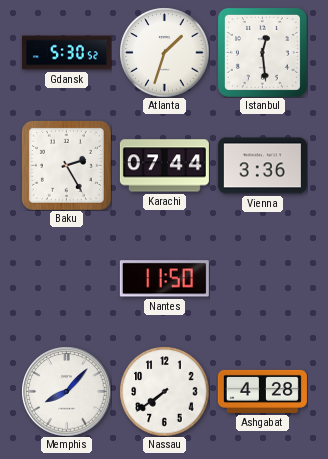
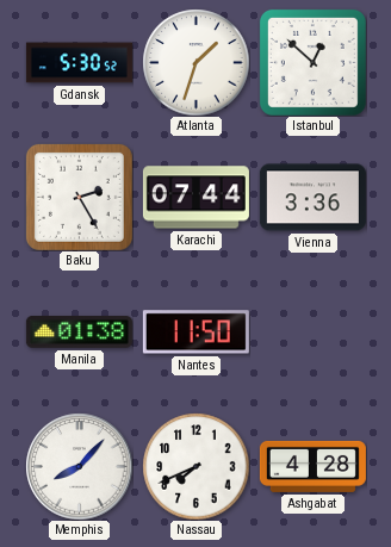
Istanbul: 12:29 -> 12:52
Manila: none -> 01:38
Nassau: 7:39 -> 7:41
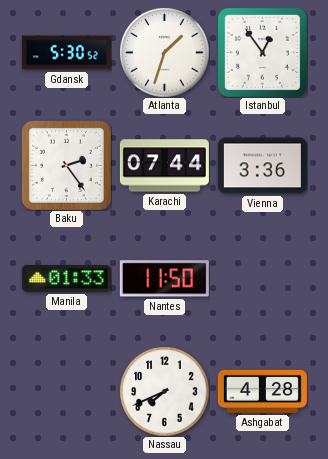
Istanbul: 12:52 -> 12:54
Baku: 2:25 -> 2:24
Manila: 01:38 -> 01:33
Memphis: 8:07 -> none
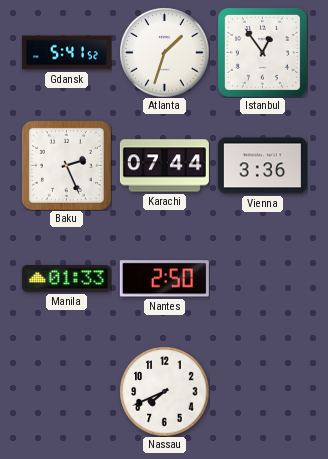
Gdansk: 5:30 -> 5:41
Baku: 2:24 -> 2:26
Nantes: 11:50 -> 2:50
Ashgabat: 4:28 -> none
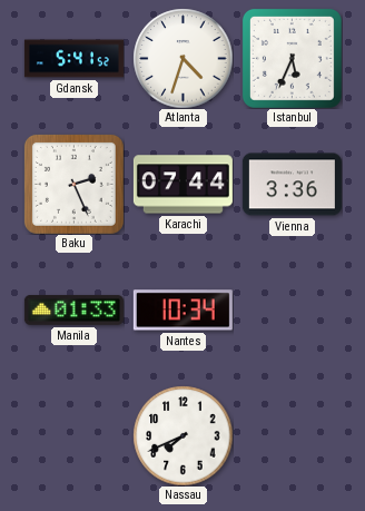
Atlanta: 1:33 -> 4:33
Istanbul: 12:54 -> 5:34
Nantes: 2:50 -> 10:34
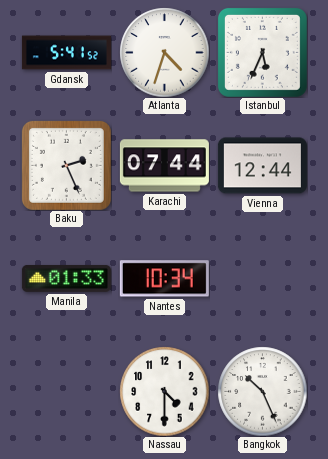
Vienna: 3:36 -> 12:44
Nassau: 7:41 -> 4:30
Bangkok: none -> 10:26
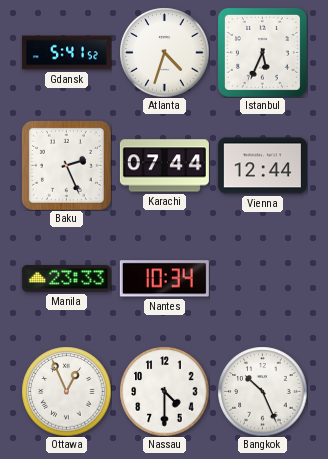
Manila: 01:33 -> 23:33
Ottawa: none -> 12:56
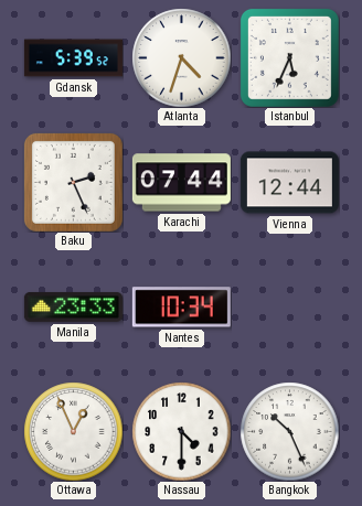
Gdansk: 5:41 -> 5:39
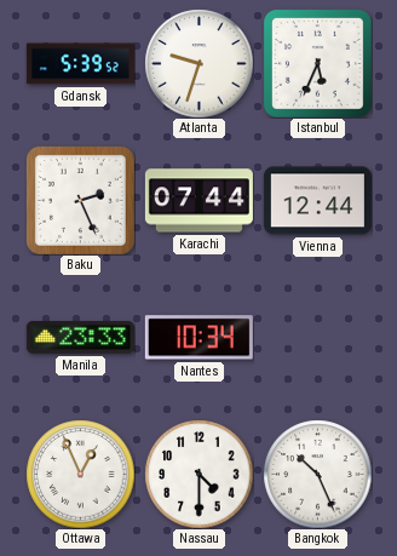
Atlanta: 4:33 -> 9:33
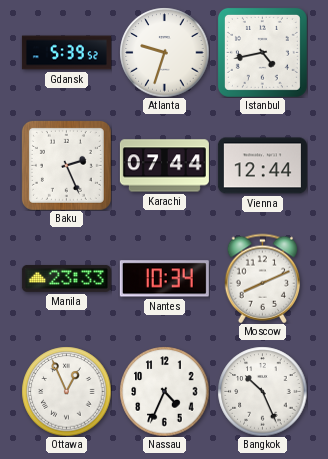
Istanbul: 5:34 -> 4:43
Moscow: none -> 8:11
Nassau: 4:30 -> 4:34
